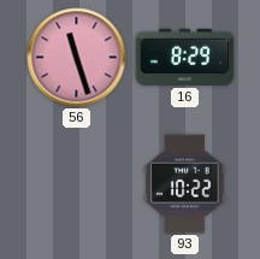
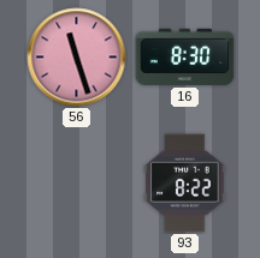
16: 8:29 -> 8:30
93: 10:22 -> 8:22
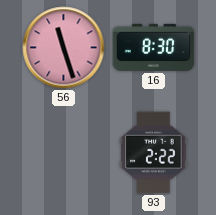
93: 8:22 -> 2:22
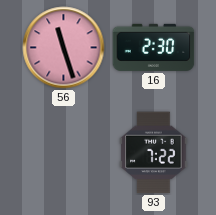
16: 8:30 -> 2:30
93: 2:22 -> 7:22
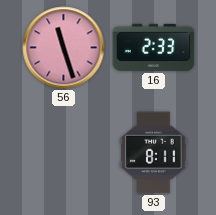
16: 2:30 -> 2:33
93: 7:22 -> 8:11
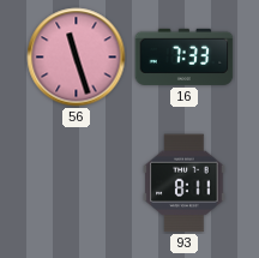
16: 2:33 -> 7:33
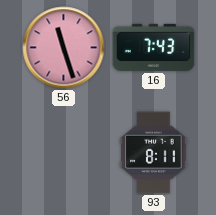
16: 7:33 -> 7:43
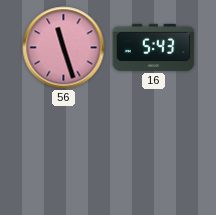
16: 7:43 -> 5:43
93: 8:11 -> none
